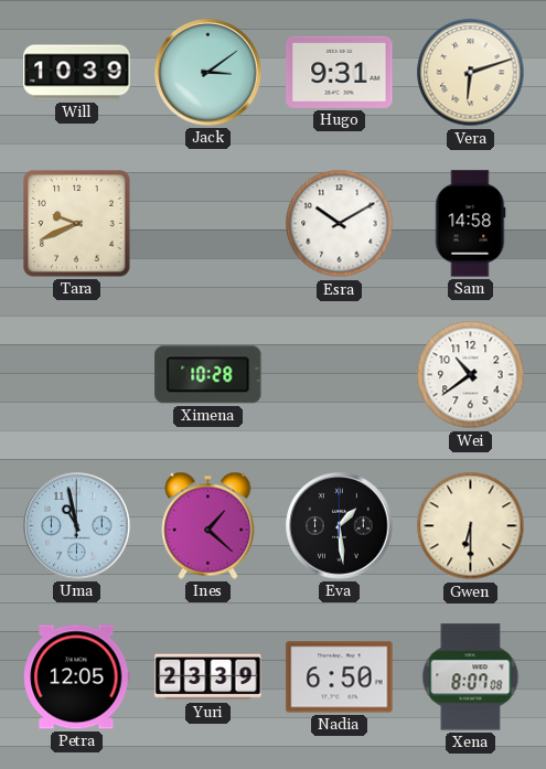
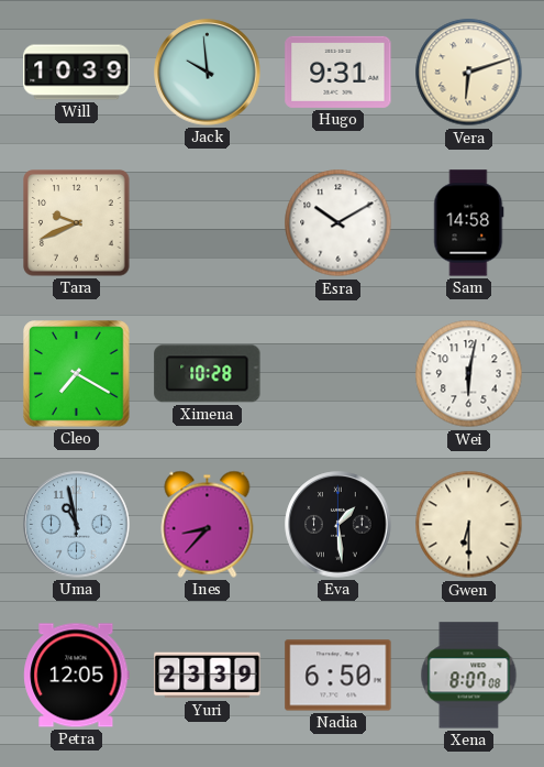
Jack: 3:09 -> 9:59
Cleo: none -> 7:20
Wei: 10:39 -> 6:02
Ines: 1:22 -> 8:37
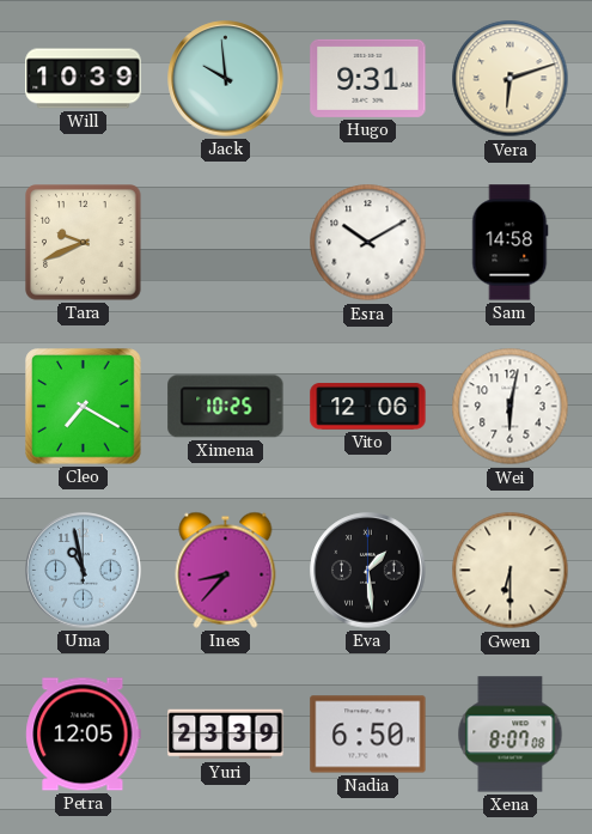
Ximena: 10:28 -> 10:25
Vito: none -> 12:06
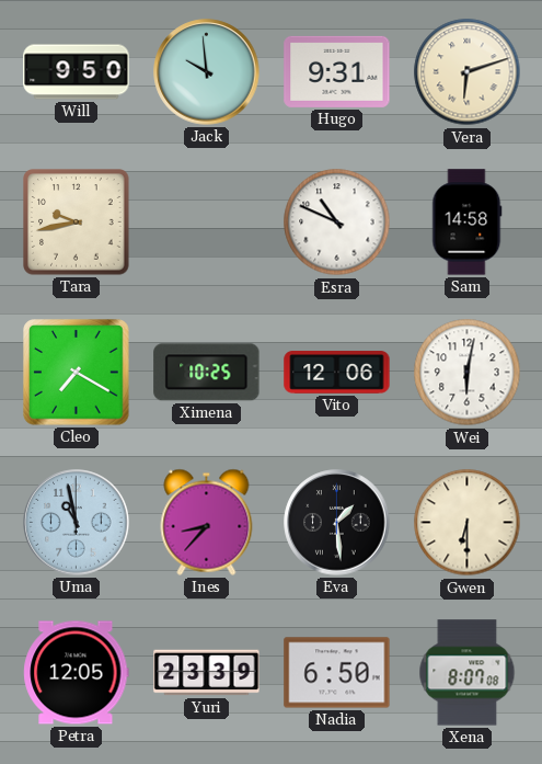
Will: 10:39 -> 9:50
Tara: 9:41 -> 9:43
Esra: 10:10 -> 10:49
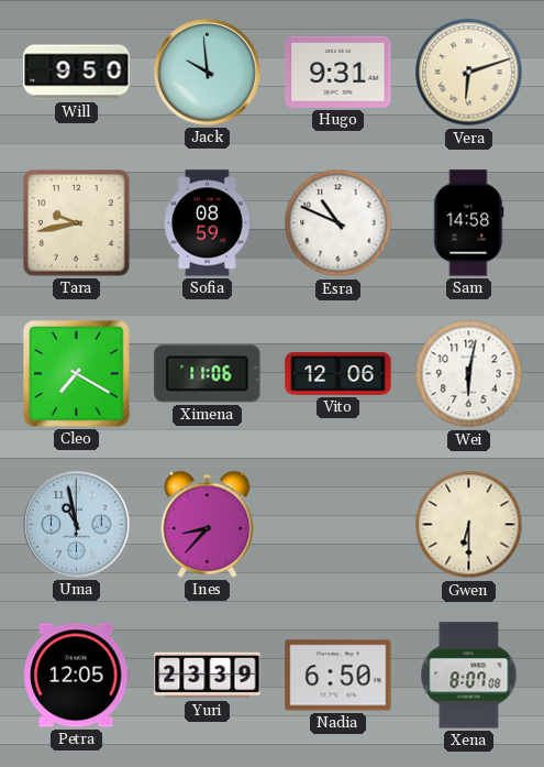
Sofia: none -> 08:59
Ximena: 10:25 -> 11:06
Eva: 1:29 -> none
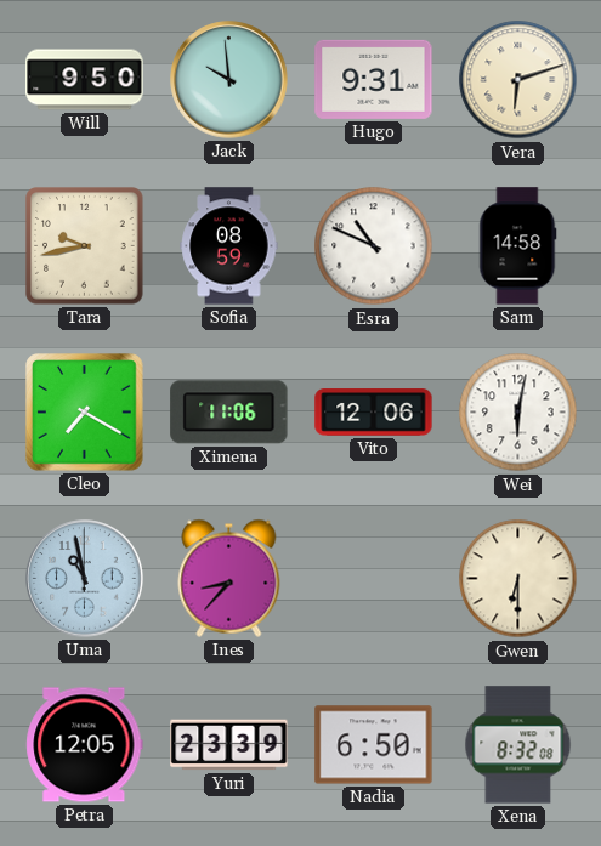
Xena: 8:07 -> 8:32
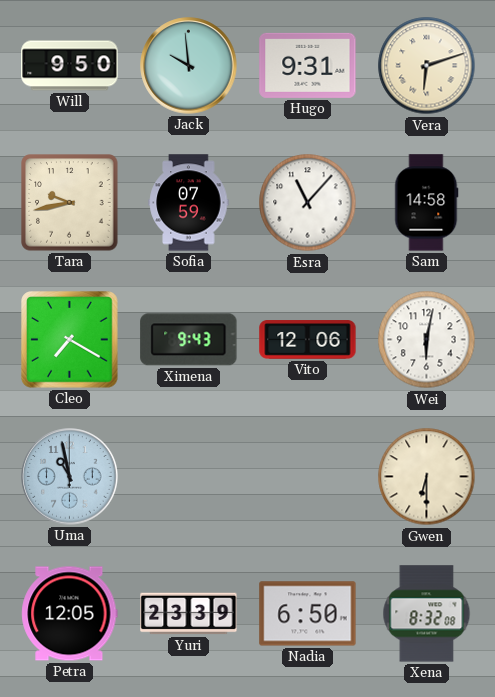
Sofia: 08:59 -> 07:59
Esra: 10:49 -> 11:07
Ximena: 11:06 -> 9:43
Ines: 8:37 -> none
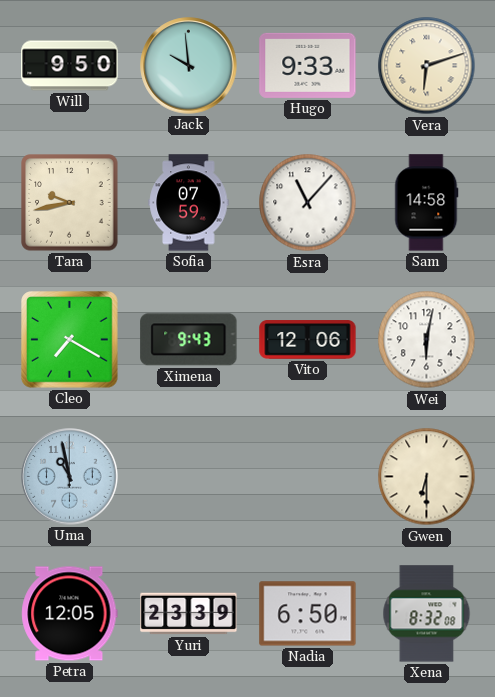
Hugo: 9:31 -> 9:33
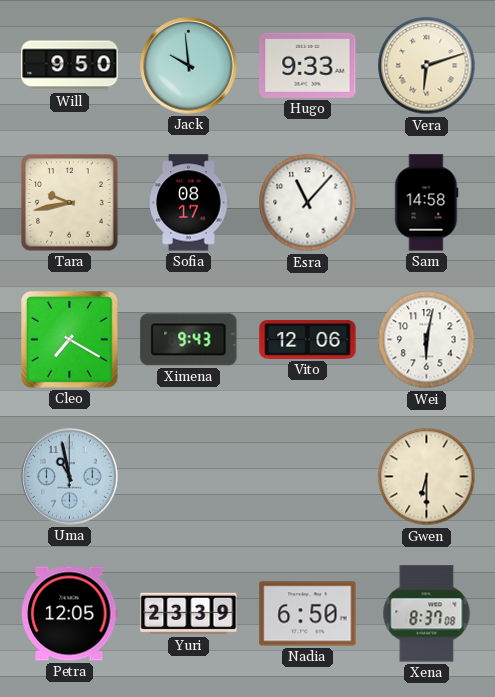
Sofia: 07:59 -> 08:17
Xena: 8:32 -> 8:37
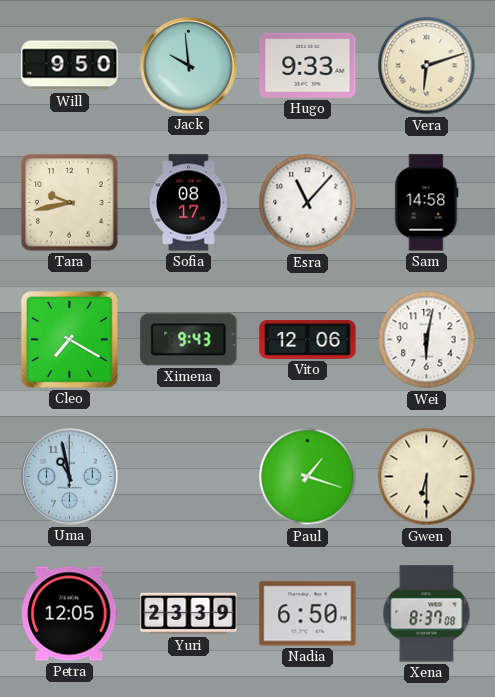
Paul: none -> 1:18
